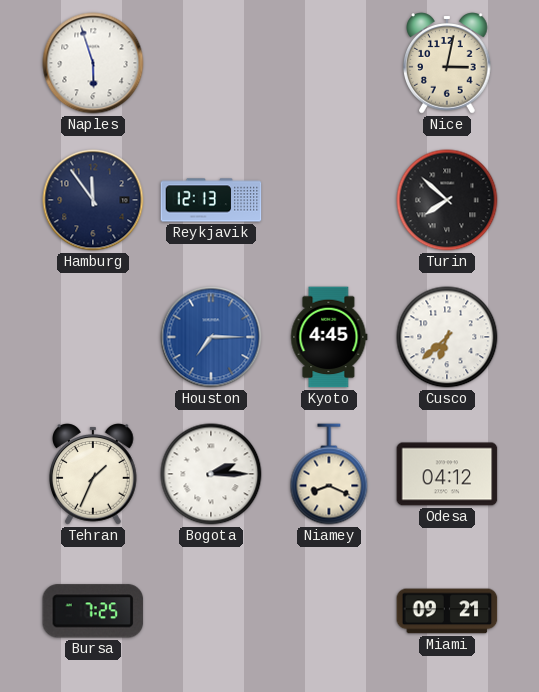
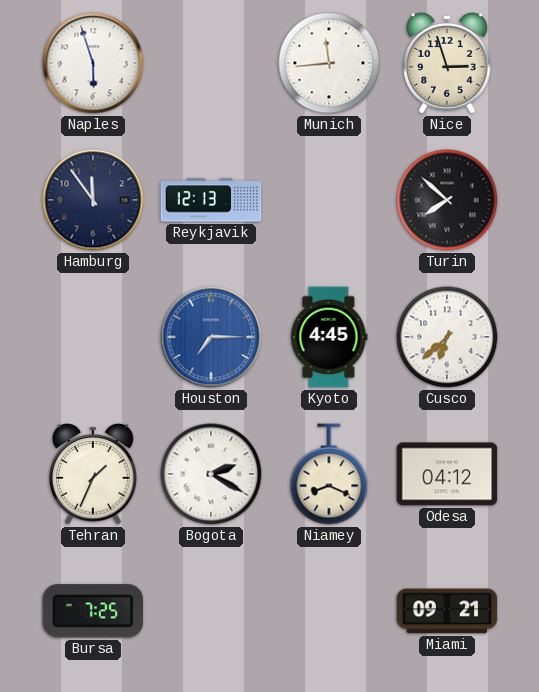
Munich: none -> 11:44
Nice: 3:02 -> 2:57
Bogota: 2:15 -> 2:20
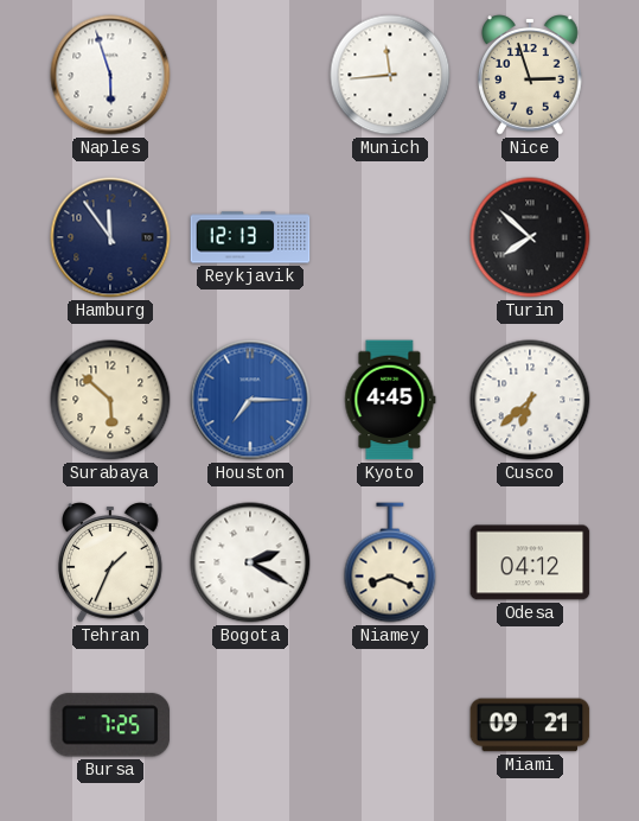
Surabaya: none -> 5:52
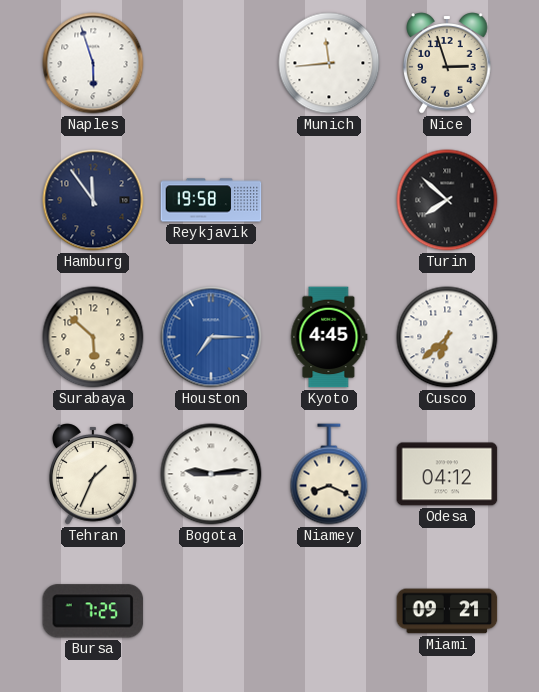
Reykjavik: 12:13 -> 19:58
Bogota: 2:20 -> 9:14
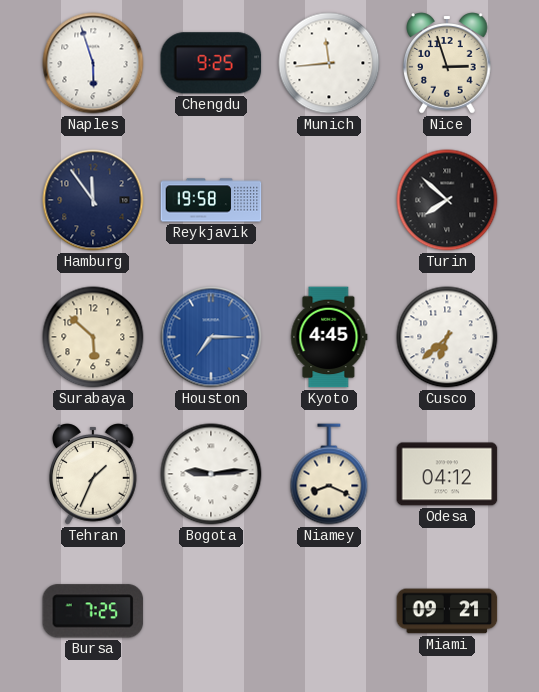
Chengdu: none -> 9:25
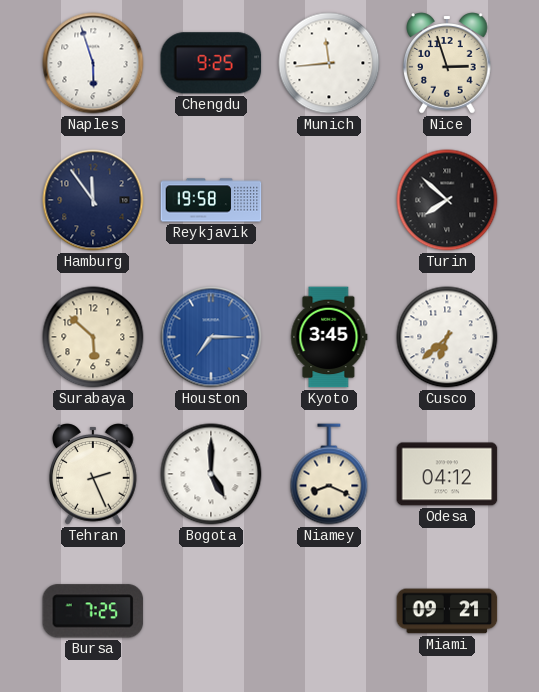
Kyoto: 4:45 -> 3:45
Tehran: 1:34 -> 2:26
Bogota: 9:14 -> 5:00
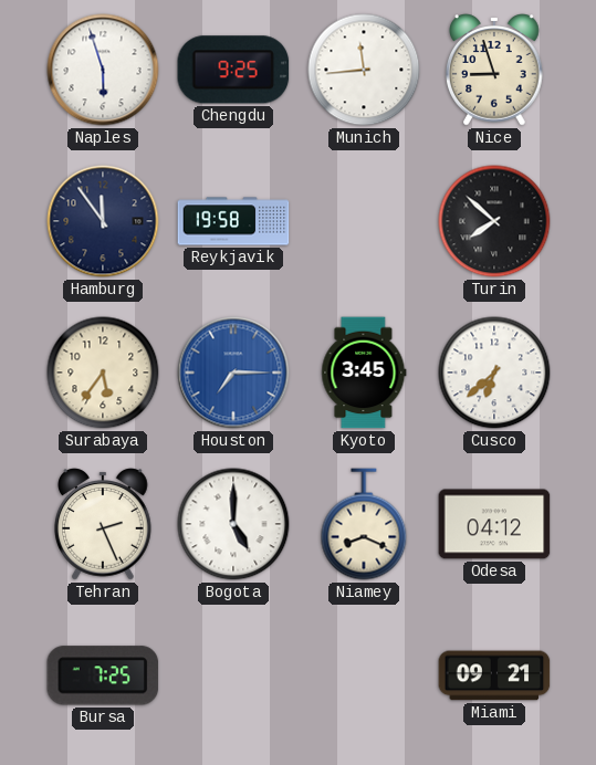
Nice: 2:57 -> 8:57
Surabaya: 5:52 -> 5:36
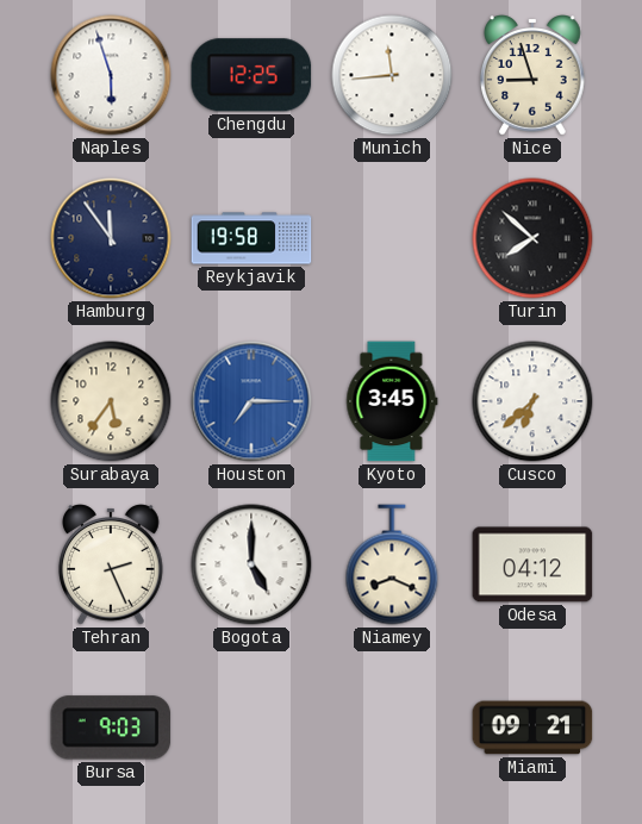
Chengdu: 9:25 -> 12:25
Bursa: 7:25 -> 9:03
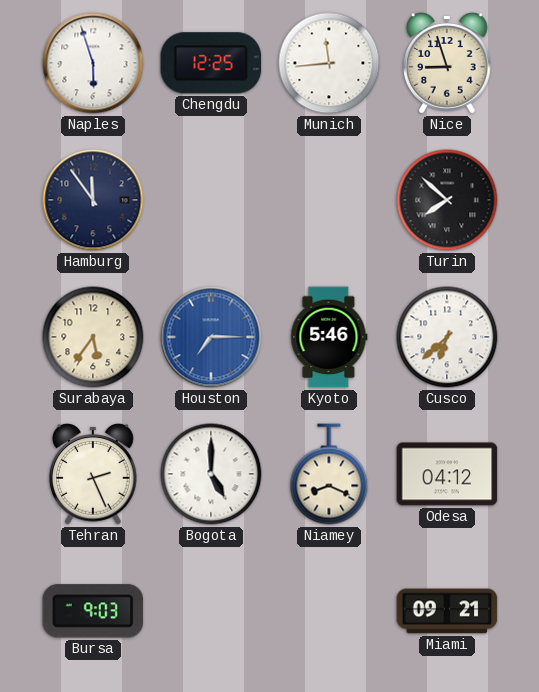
Reykjavik: 19:58 -> none
Kyoto: 3:45 -> 5:46
